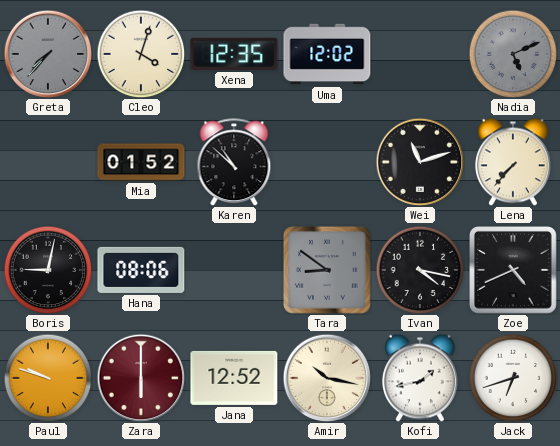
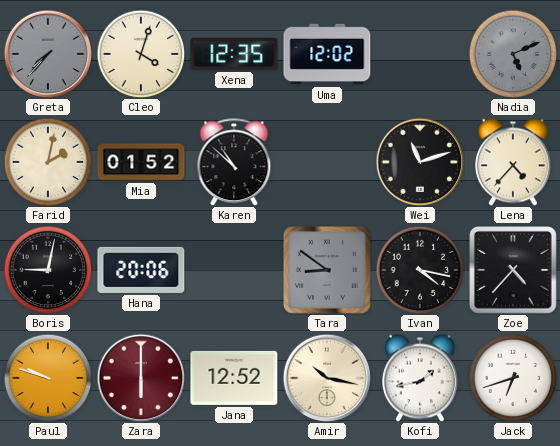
Farid: none -> 2:02
Lena: 7:37 -> 4:37
Hana: 08:06 -> 20:06
Zoe: 4:41 -> 4:37
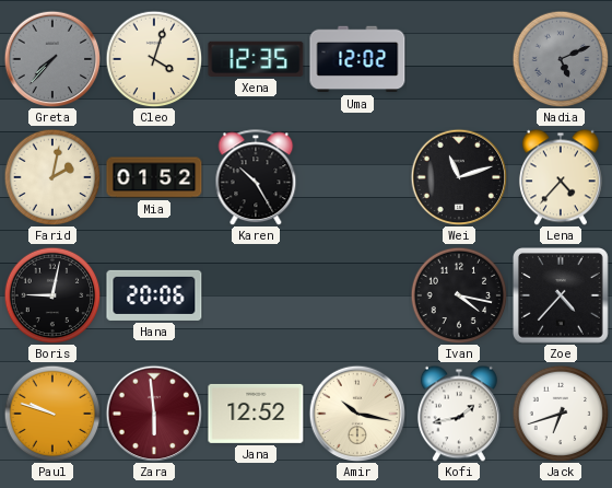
Karen: 10:52 -> 10:25
Tara: 8:51 -> none
Zara: 6:00 -> 5:59
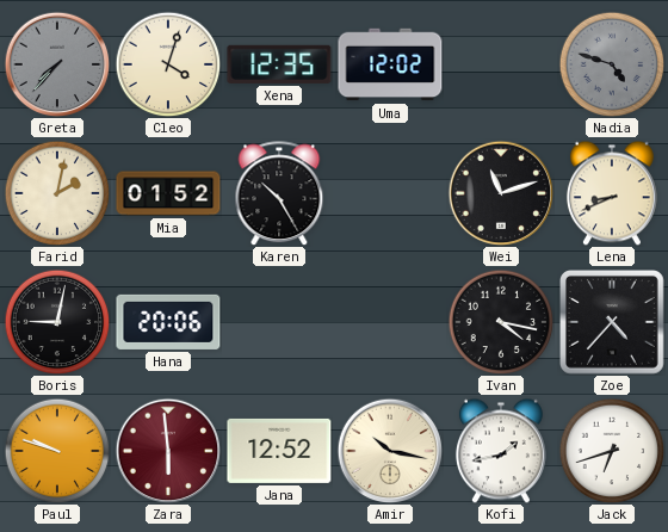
Nadia: 5:11 -> 4:48
Lena: 4:37 -> 8:41
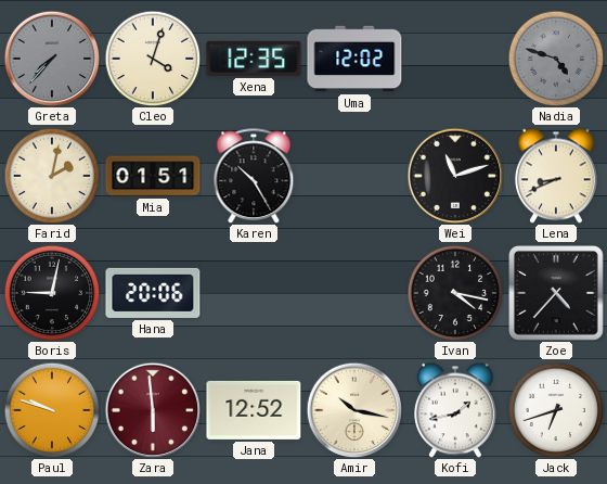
Mia: 01:52 -> 01:51
